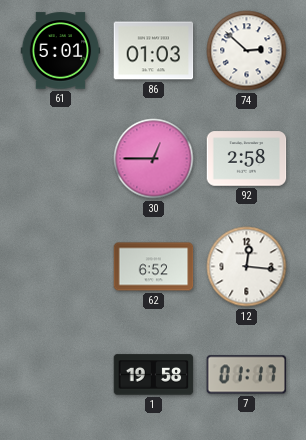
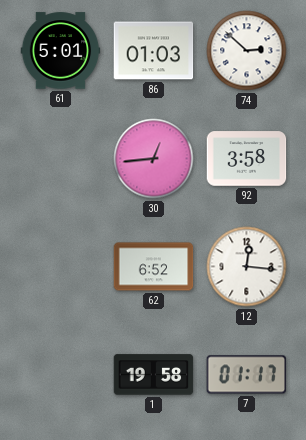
30: 12:45 -> 12:44
92: 2:58 -> 3:58
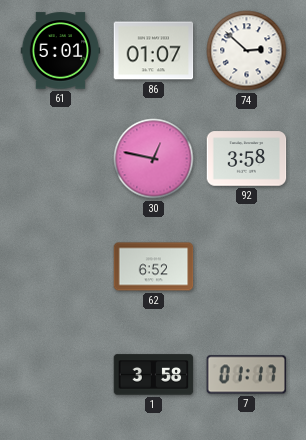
86: 01:03 -> 01:07
30: 12:44 -> 12:47
12: 12:16 -> none
1: 19:58 -> 3:58
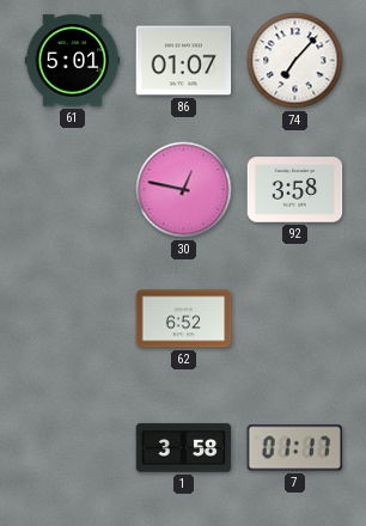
74: 2:52 -> 7:07
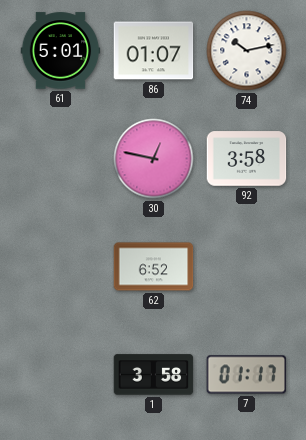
74: 7:07 -> 10:13
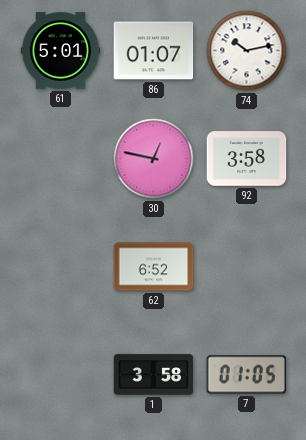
7: 01:17 -> 01:05
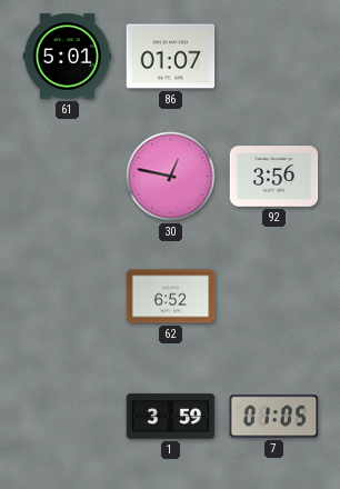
74: 10:13 -> none
92: 3:58 -> 3:56
1: 3:58 -> 3:59
